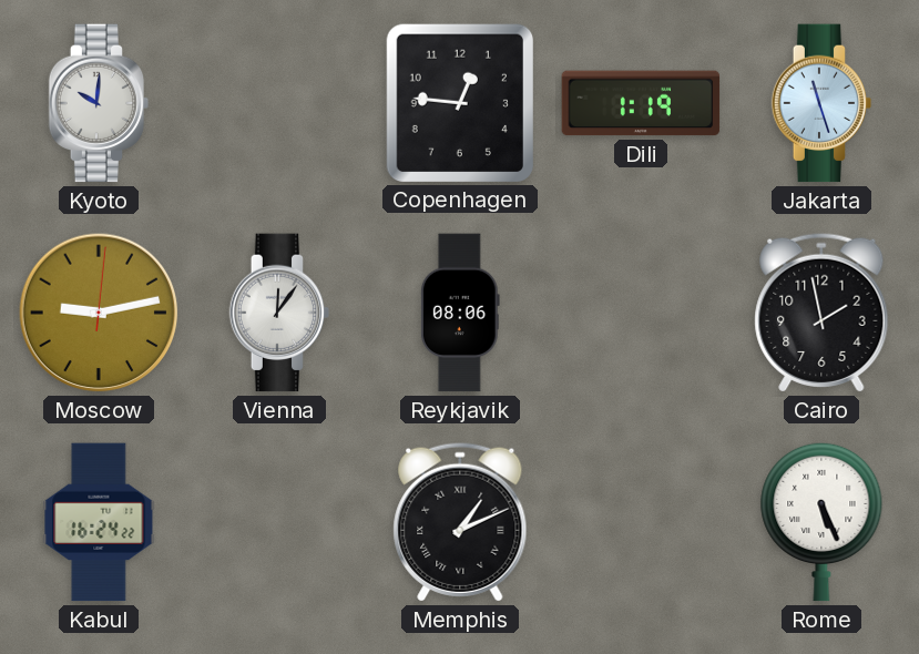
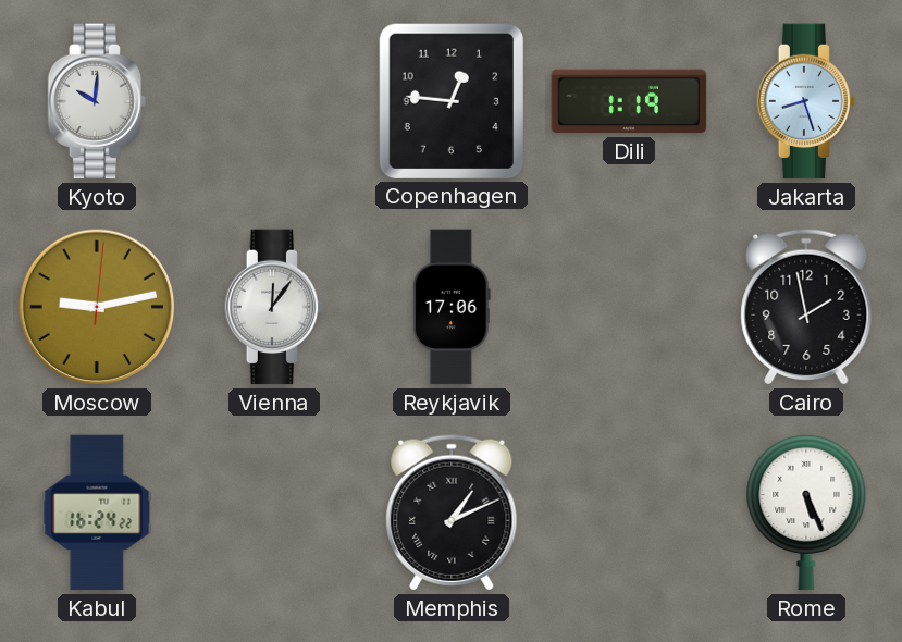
Jakarta: 11:27 -> 8:27
Reykjavik: 08:06 -> 17:06
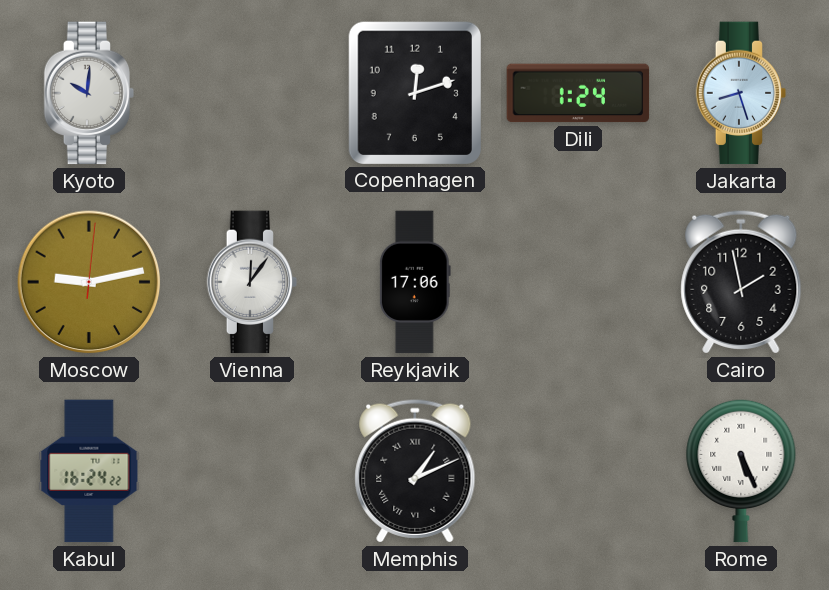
Copenhagen: 12:46 -> 12:12
Dili: 1:19 -> 1:24
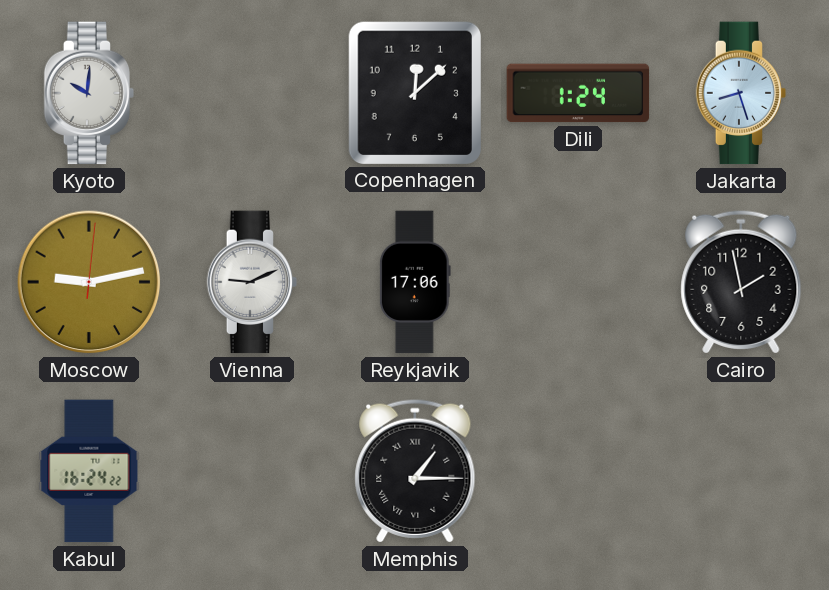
Copenhagen: 12:12 -> 12:08
Vienna: 12:06 -> 9:11
Memphis: 1:11 -> 1:15
Rome: 5:26 -> none
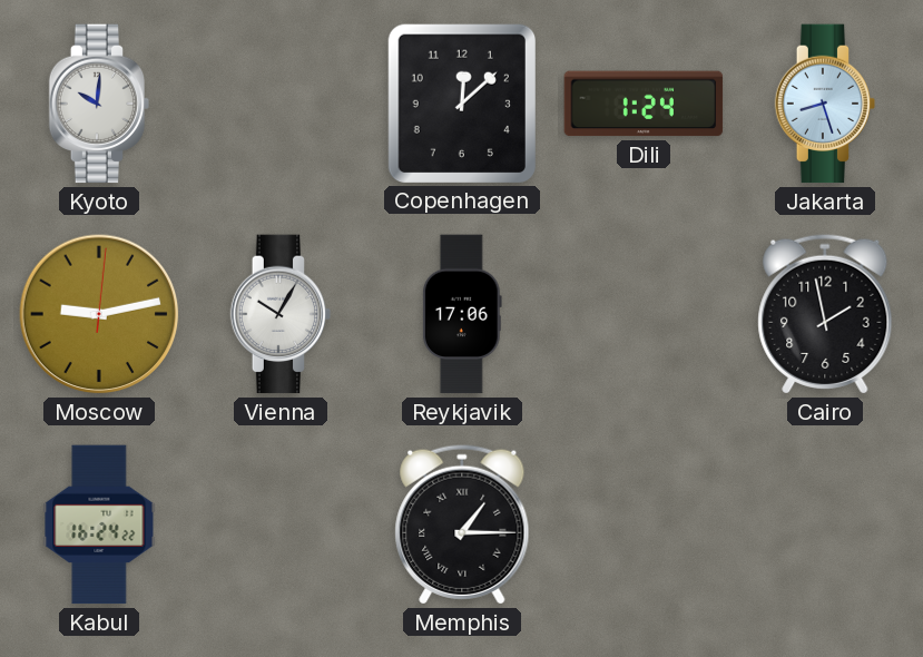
Vienna: 9:11 -> 10:05
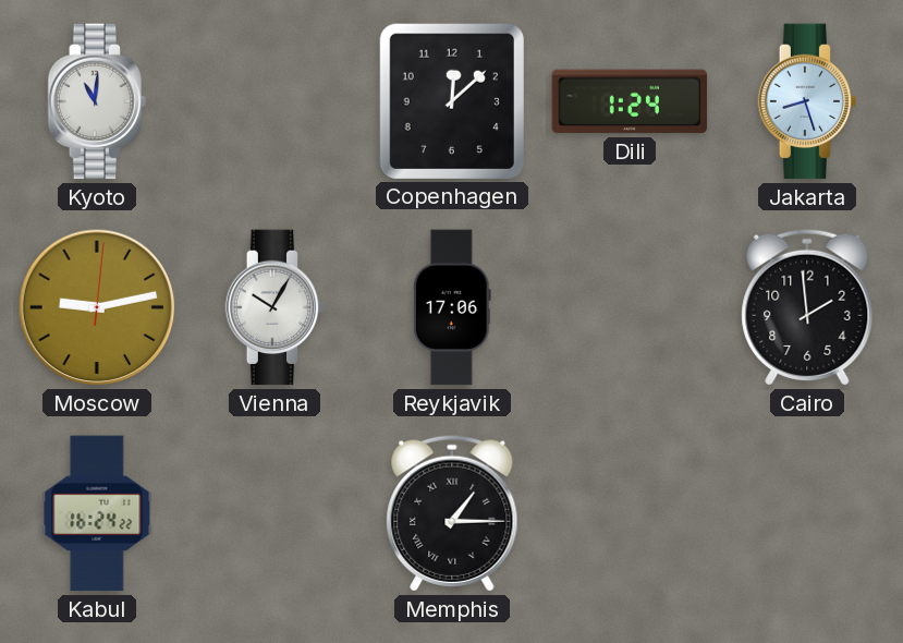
Kyoto: 10:01 -> 11:01
Cairo: 1:58 -> 1:59
